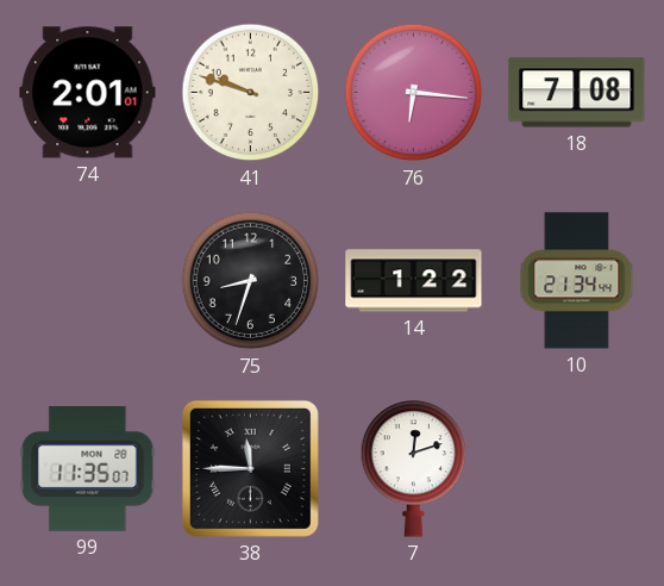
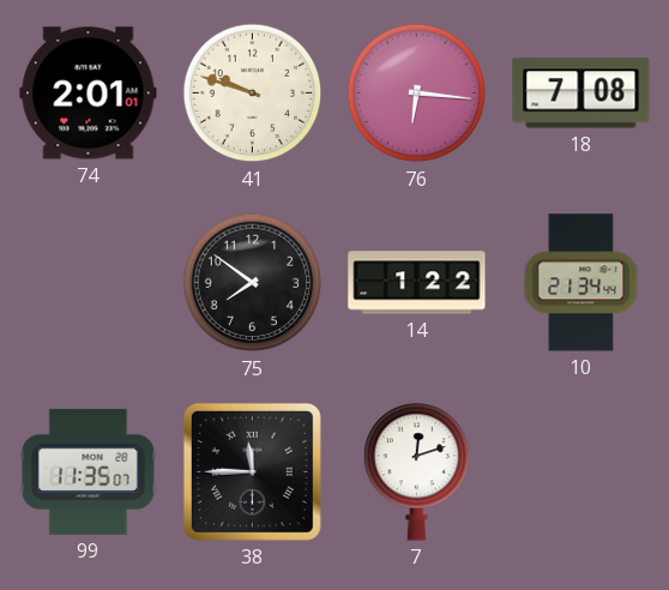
75: 8:33 -> 7:51
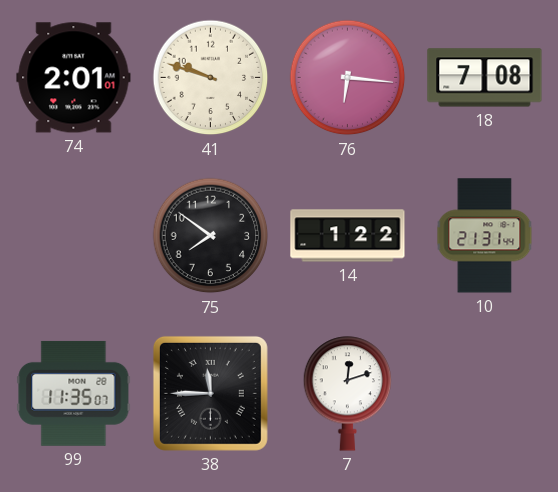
10: 21:34 -> 21:31
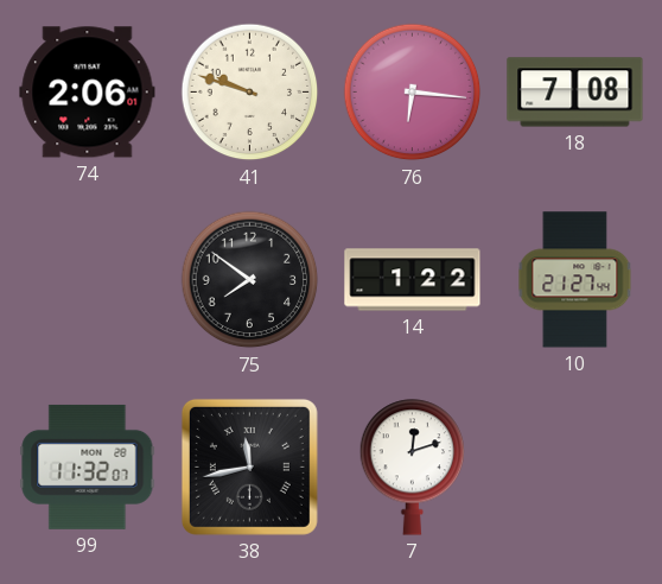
74: 2:01 -> 2:06
10: 21:31 -> 21:27
99: 11:35 -> 11:32
38: 11:45 -> 11:43
